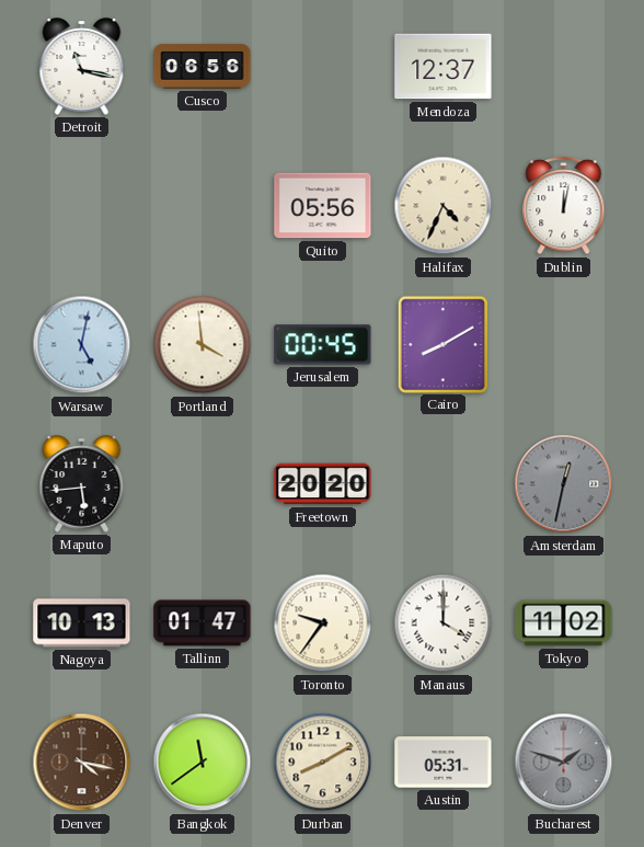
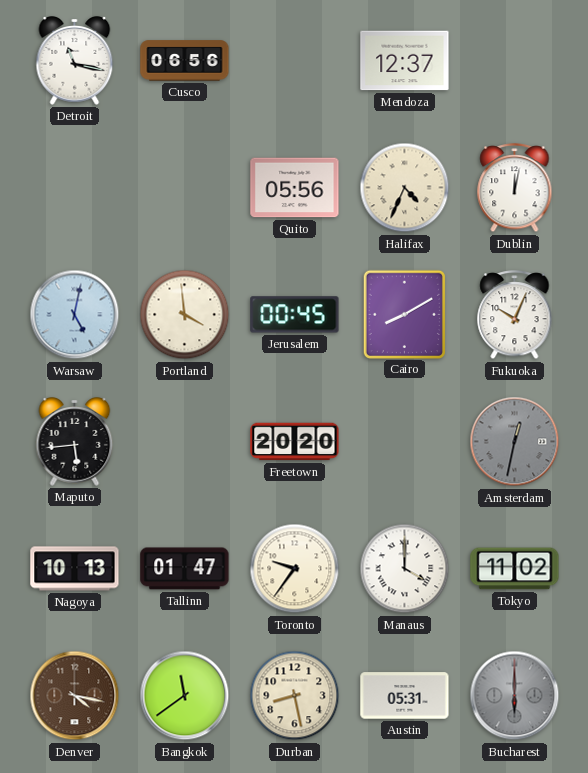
Fukuoka: none -> 10:04
Durban: 8:10 -> 8:28
Bucharest: 1:48 -> 6:00
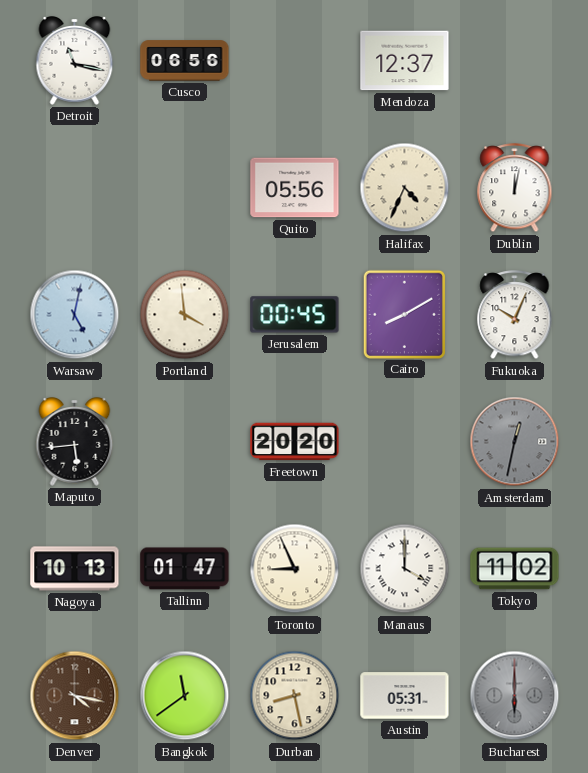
Toronto: 9:36 -> 8:56
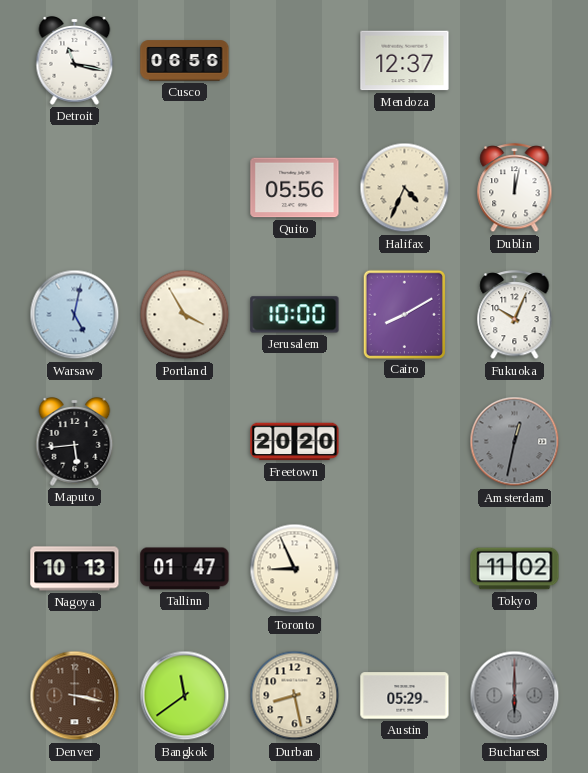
Portland: 3:59 -> 3:55
Jerusalem: 00:45 -> 10:00
Manaus: 4:00 -> none
Denver: 4:17 -> 3:17
Austin: 05:31 -> 05:29
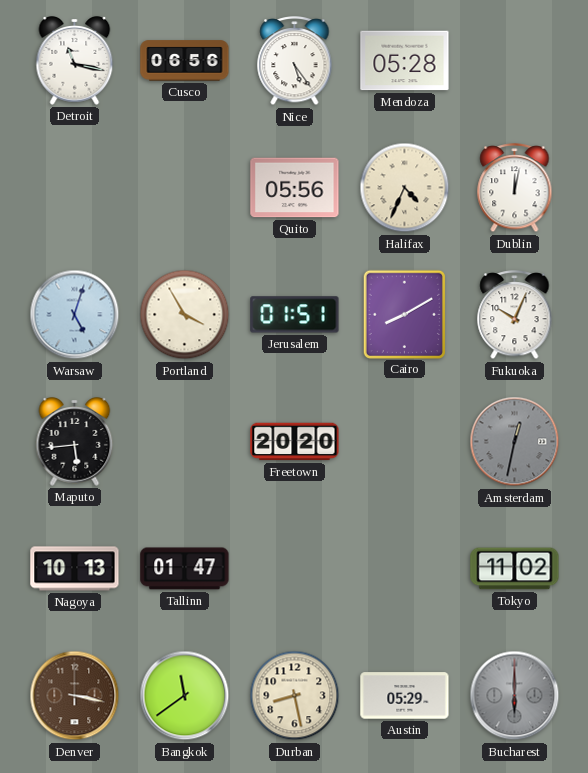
Nice: none -> 5:24
Mendoza: 12:37 -> 05:28
Warsaw: 5:02 -> 5:03
Jerusalem: 10:00 -> 01:51
Toronto: 8:56 -> none
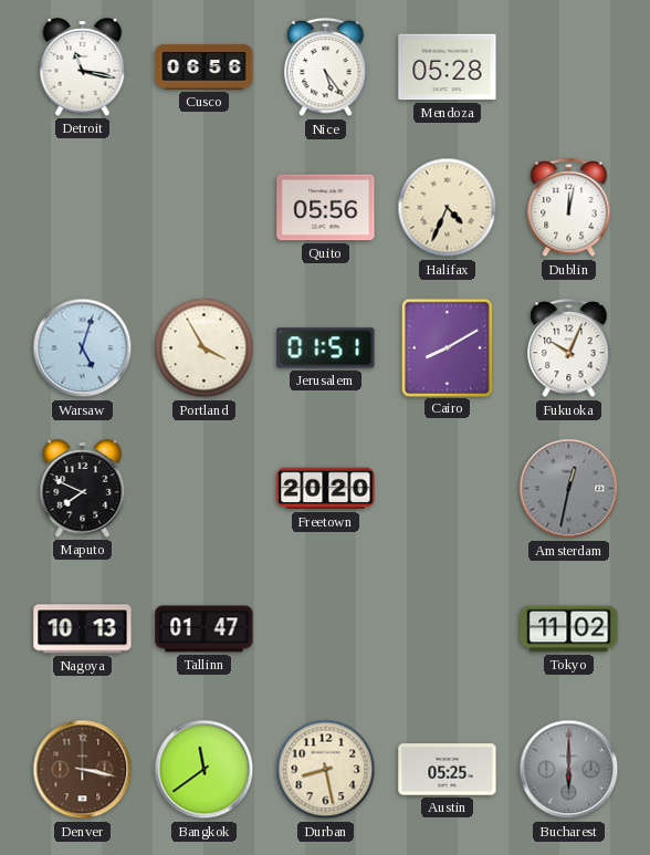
Maputo: 5:44 -> 7:49
Austin: 05:29 -> 05:25
